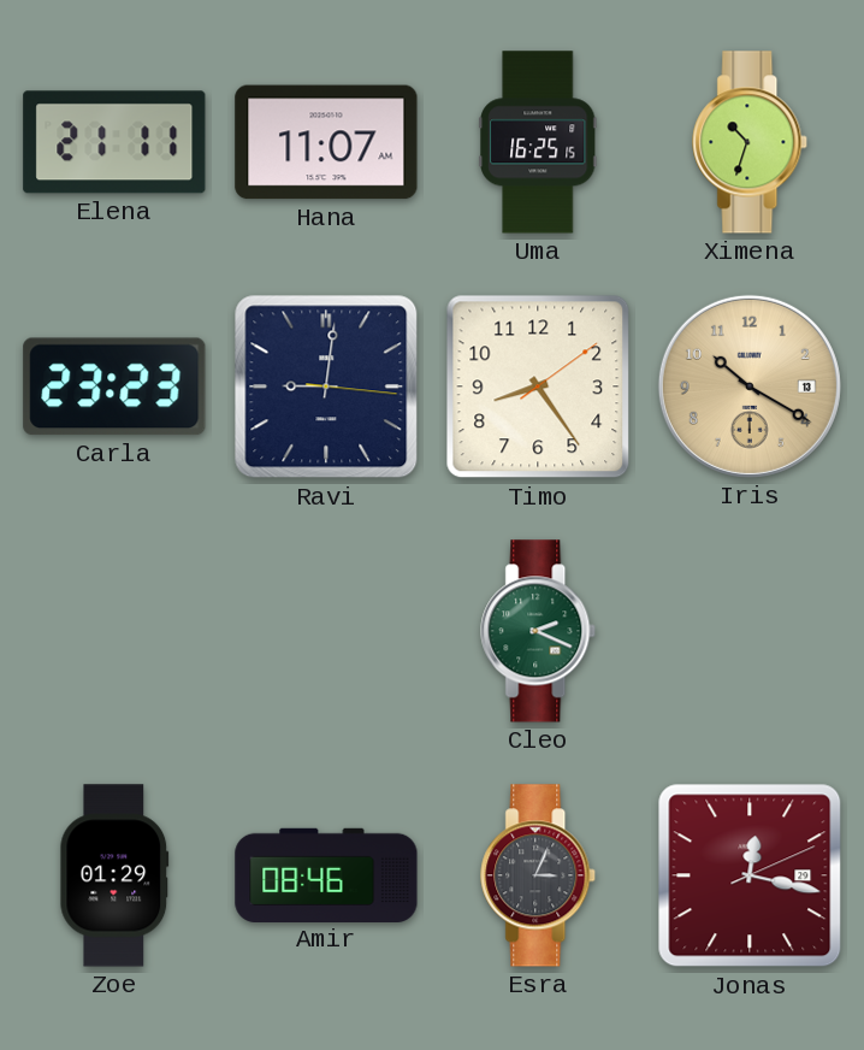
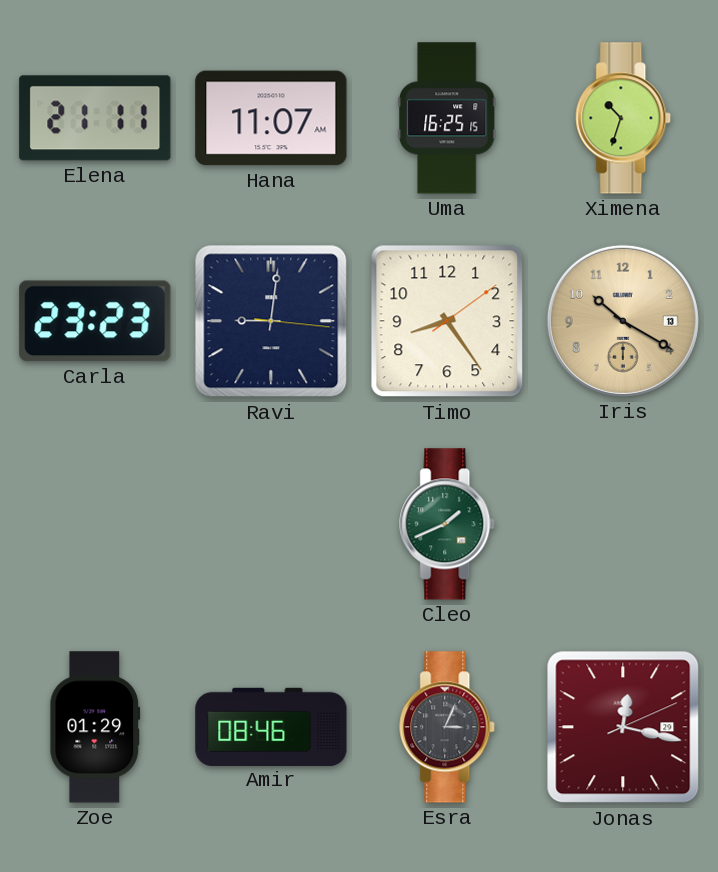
Cleo: 2:19 -> 1:41
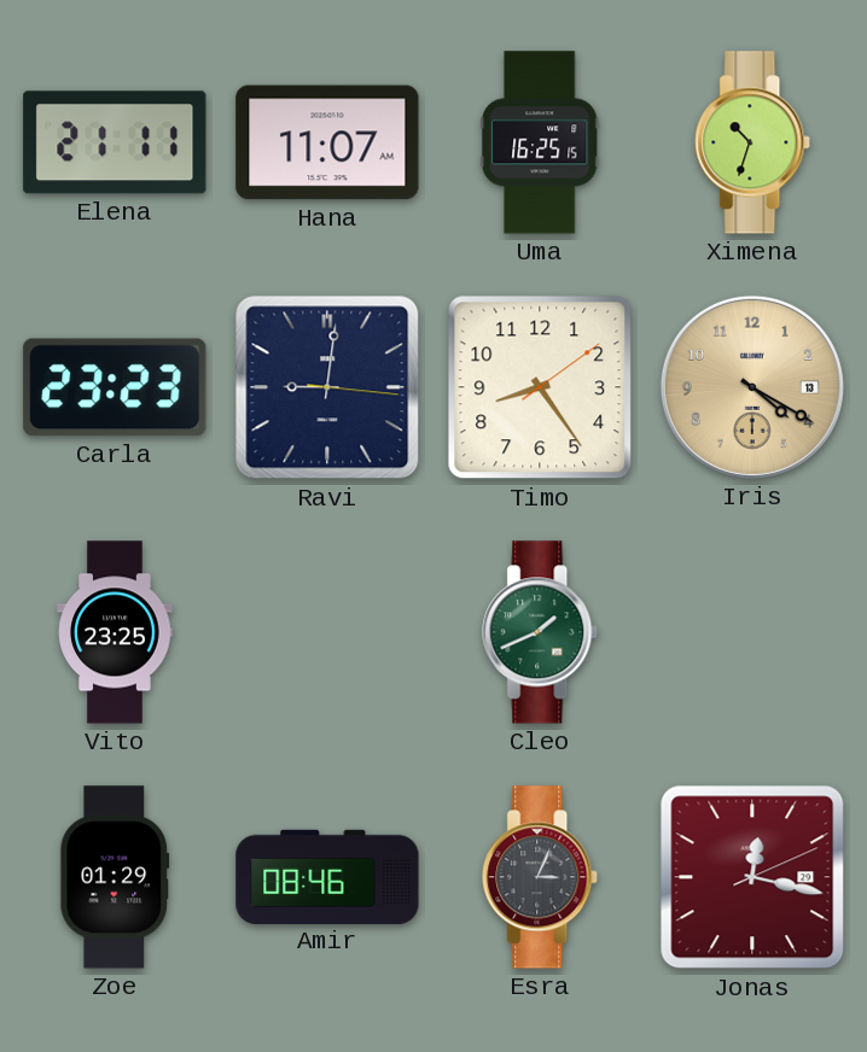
Iris: 10:20 -> 4:20
Vito: none -> 23:25
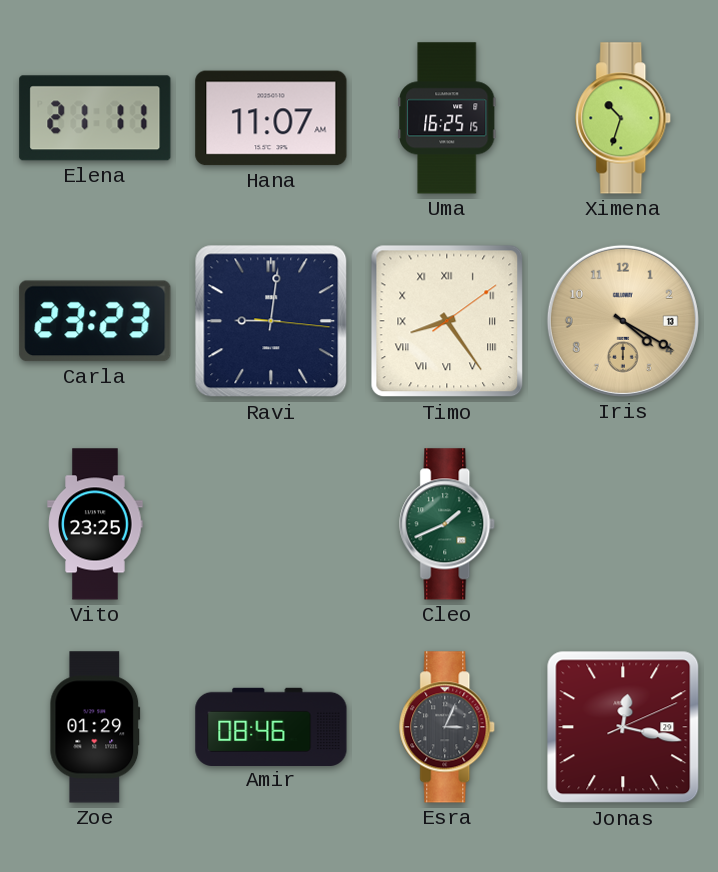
Timo numerals: Arabic -> Roman
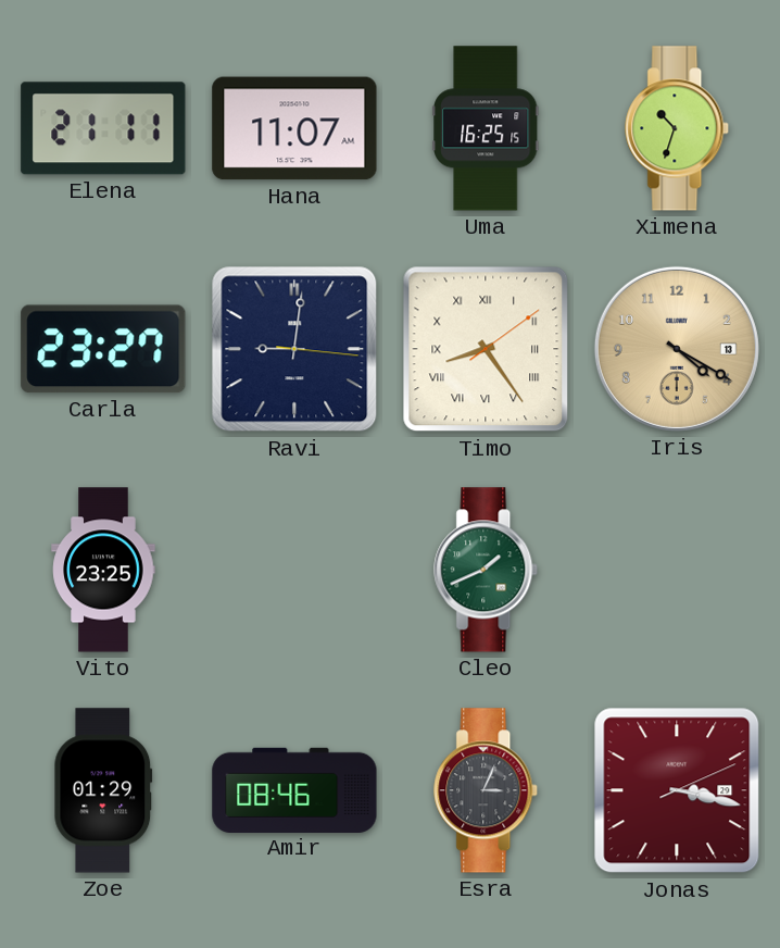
Carla: 23:23 -> 23:27
Jonas: 12:17 -> 3:17
